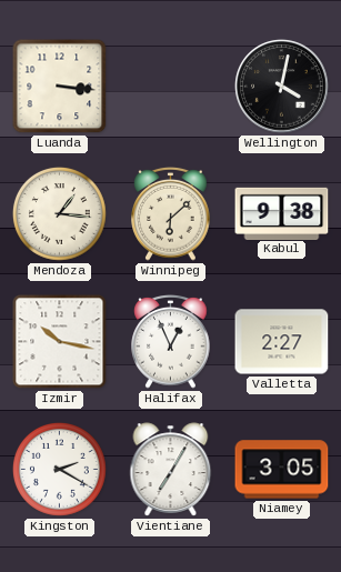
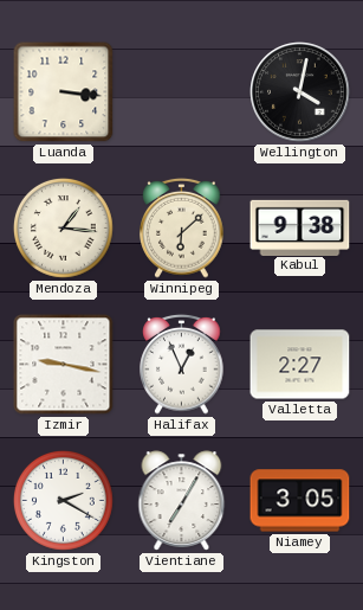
Izmir: 10:17 -> 9:17
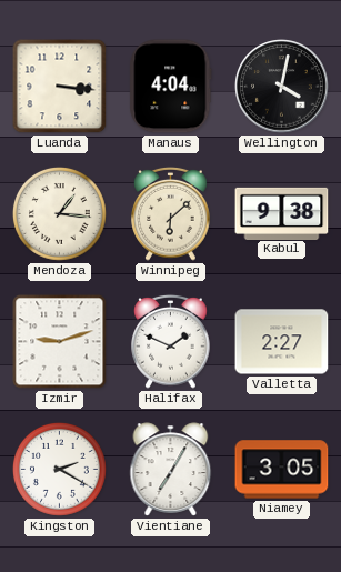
Manaus: none -> 4:04
Izmir: 9:17 -> 9:12
Halifax: 12:56 -> 1:49
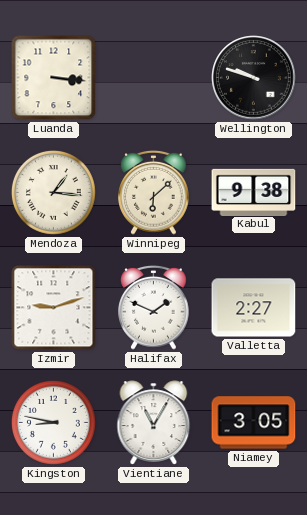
Manaus: 4:04 -> none
Wellington: 4:02 -> 9:48
Kingston: 2:20 -> 8:47
Vientiane: 7:05 -> 11:05
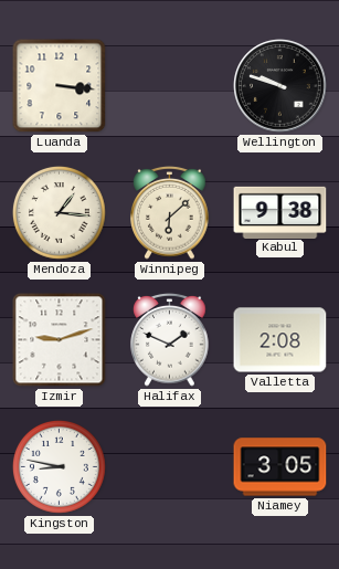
Valletta: 2:27 -> 2:08
Vientiane: 11:05 -> none
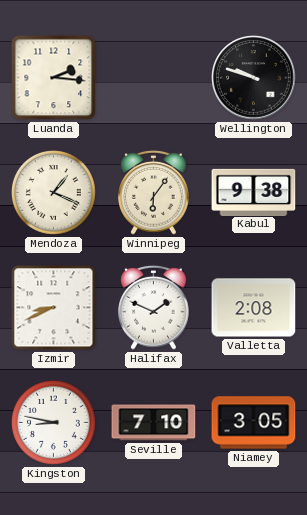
Luanda: 3:16 -> 2:16
Mendoza: 1:16 -> 1:19
Winnipeg: 6:08 -> 6:06
Izmir: 9:12 -> 8:41
Seville: none -> 7:10
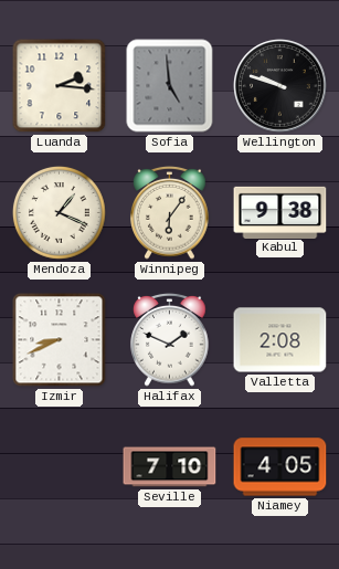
Sofia: none -> 4:59
Kingston: 8:47 -> none
Niamey: 3:05 -> 4:05
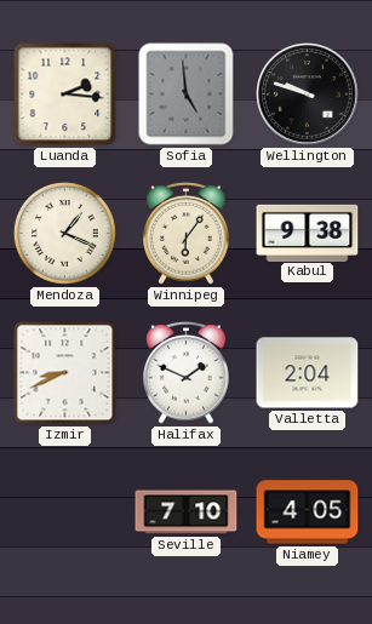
Valletta: 2:08 -> 2:04
